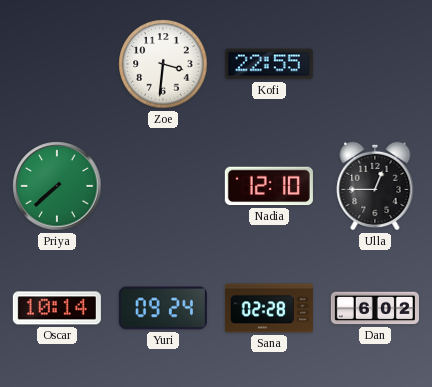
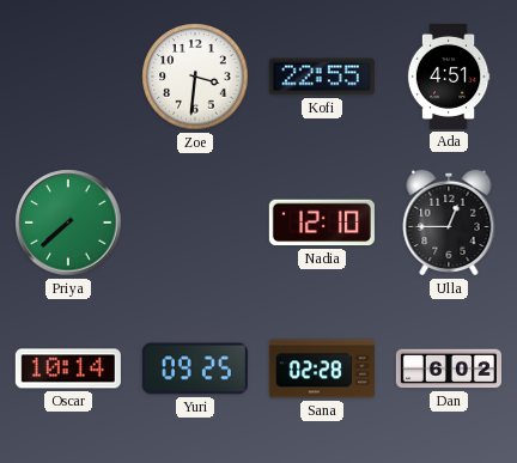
Ada: none -> 4:51
Yuri: 09:24 -> 09:25
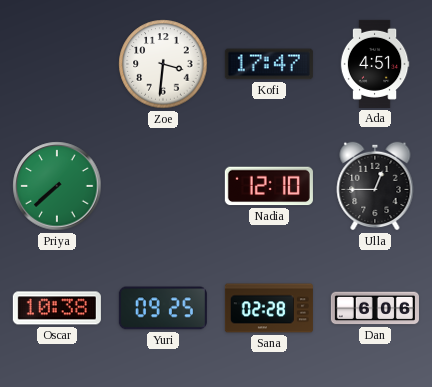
Kofi: 22:55 -> 17:47
Oscar: 10:14 -> 10:38
Dan: 6:02 -> 6:06
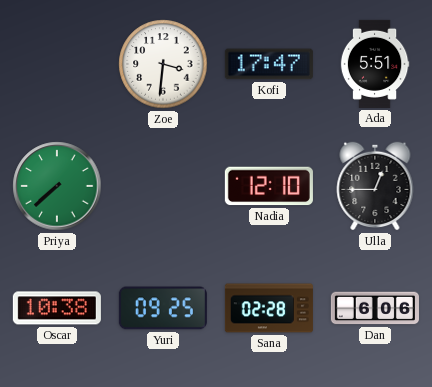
Ada: 4:51 -> 5:51
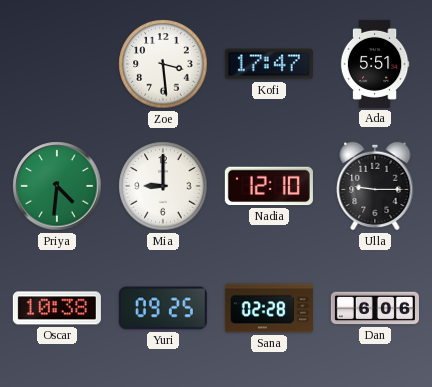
Zoe: 3:31 -> 3:29
Priya: 7:38 -> 4:31
Mia: none -> 9:00
Ulla: 12:45 -> 9:15
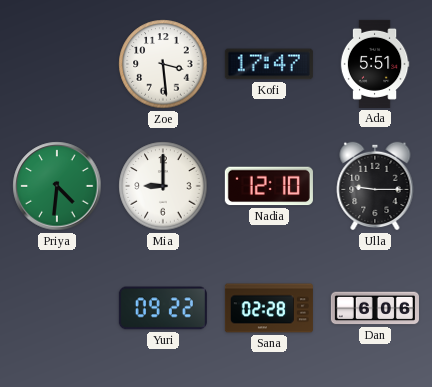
Oscar: 10:38 -> none
Yuri: 09:25 -> 09:22
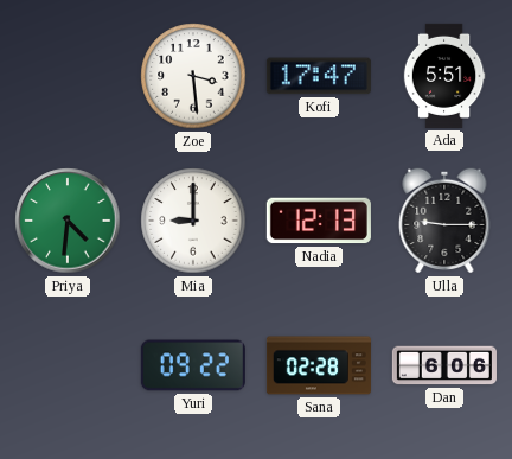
Nadia: 12:10 -> 12:13
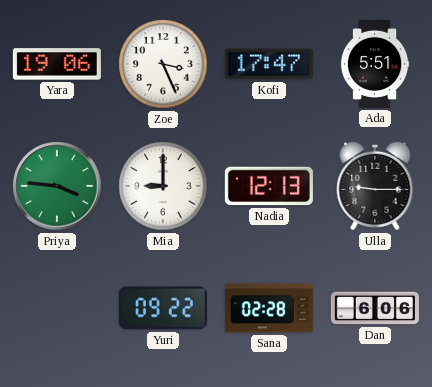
Yara: none -> 19:06
Zoe: 3:29 -> 3:26
Priya: 4:31 -> 3:46
